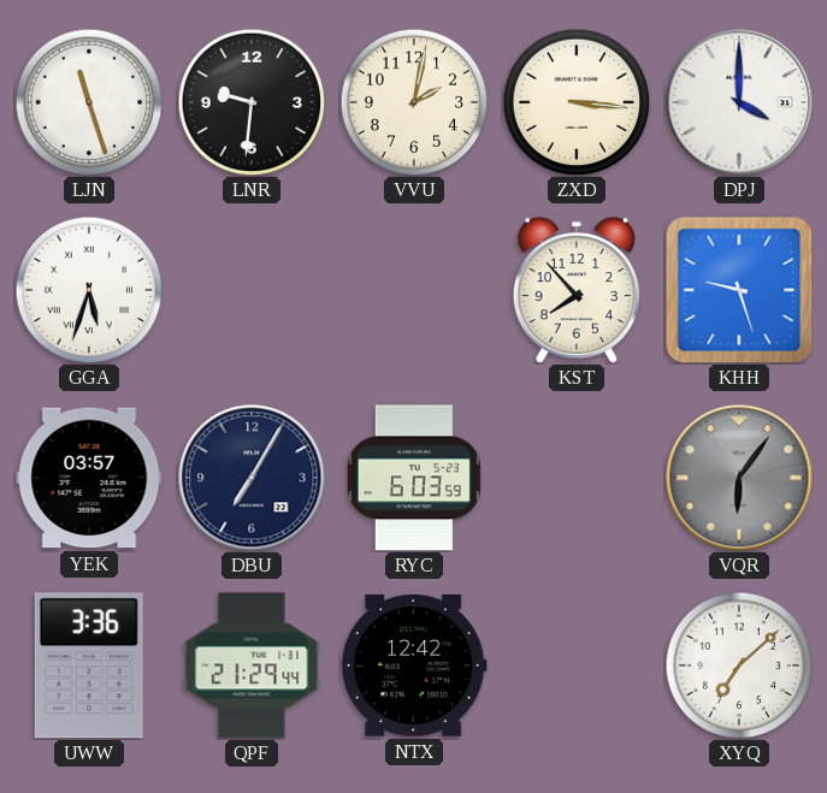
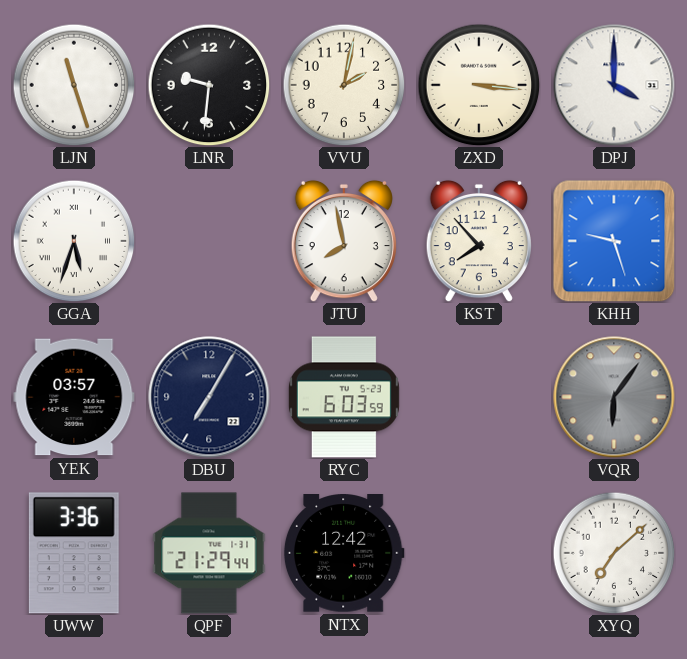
JTU: none -> 7:58
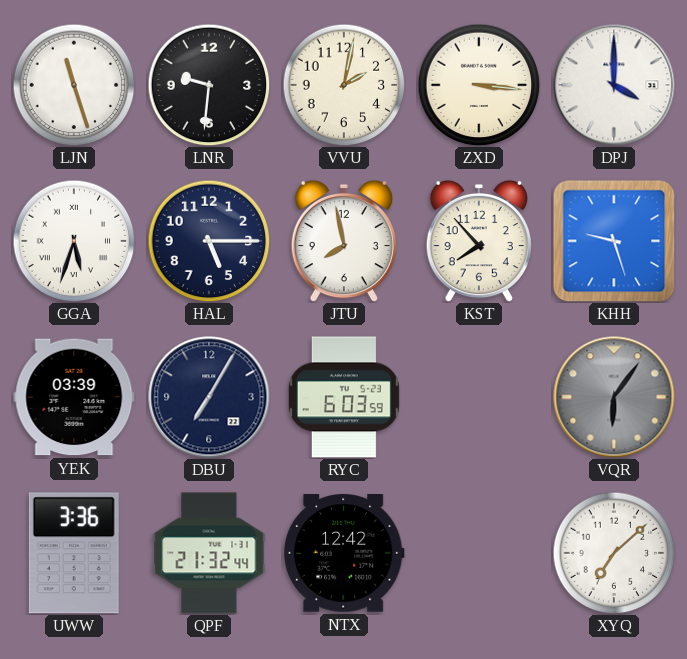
HAL: none -> 5:15
YEK: 03:57 -> 03:39
QPF: 21:29 -> 21:32
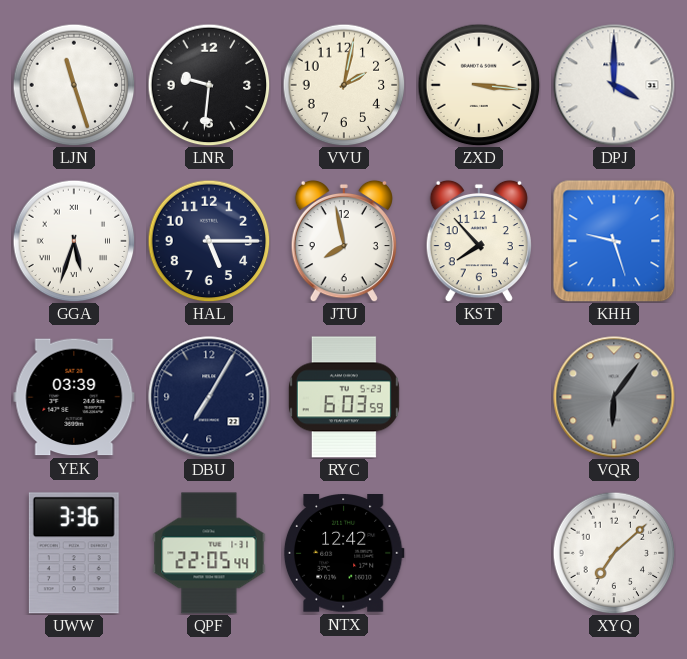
QPF: 21:32 -> 22:05
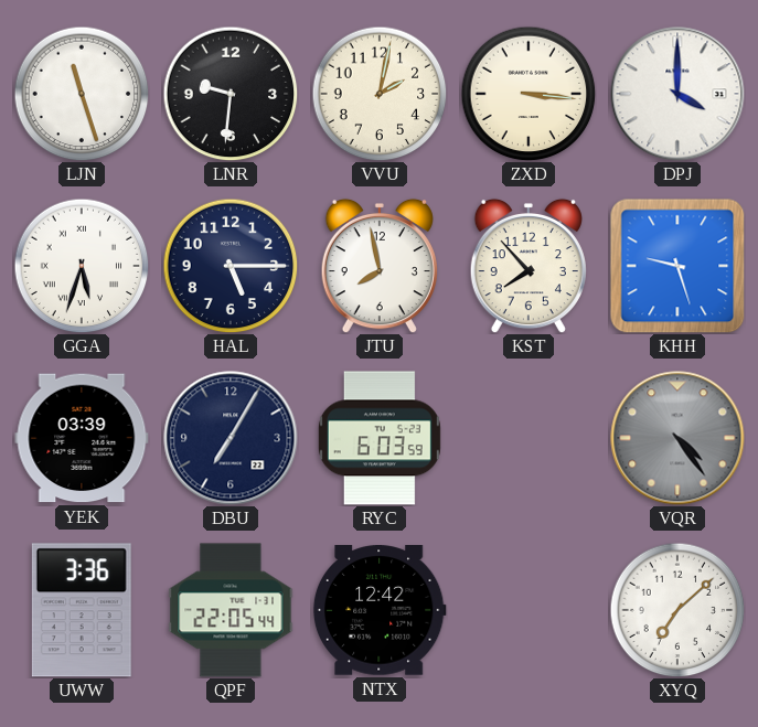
VQR: 6:06 -> 4:24
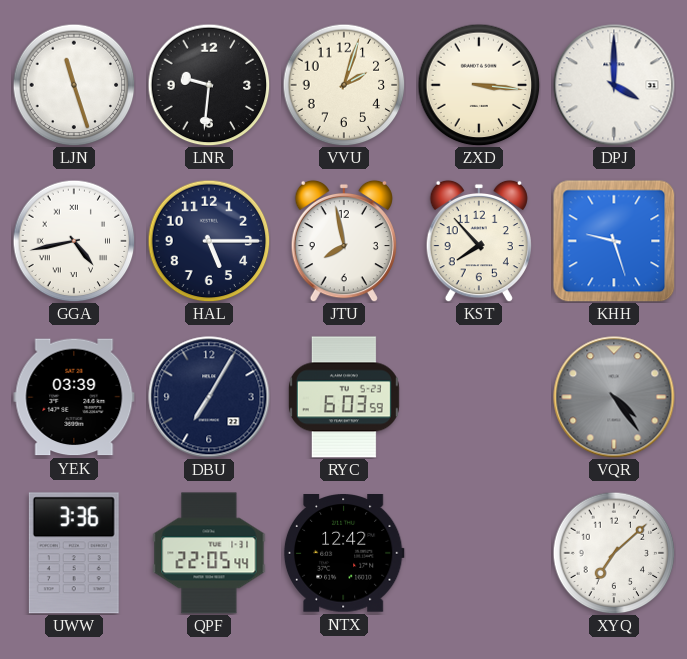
VVU: 2:02 -> 2:03
GGA: 5:33 -> 4:43
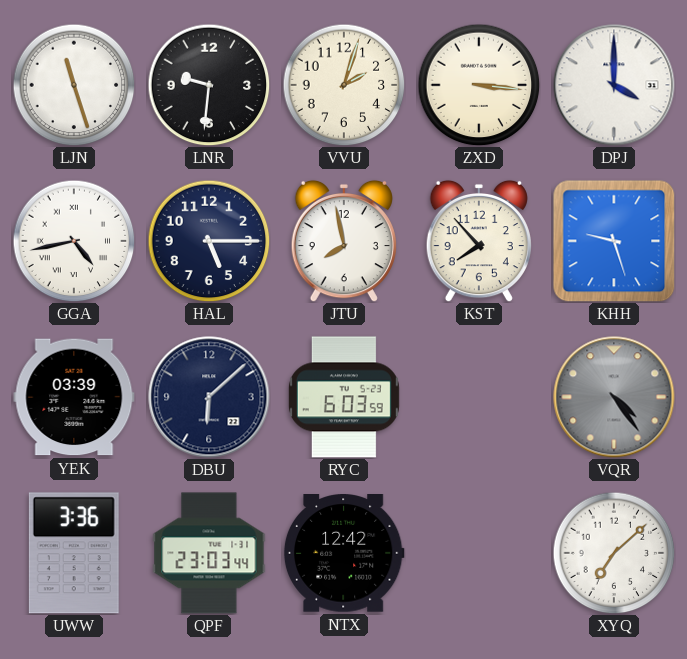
DBU: 7:05 -> 6:08
QPF: 22:05 -> 23:03
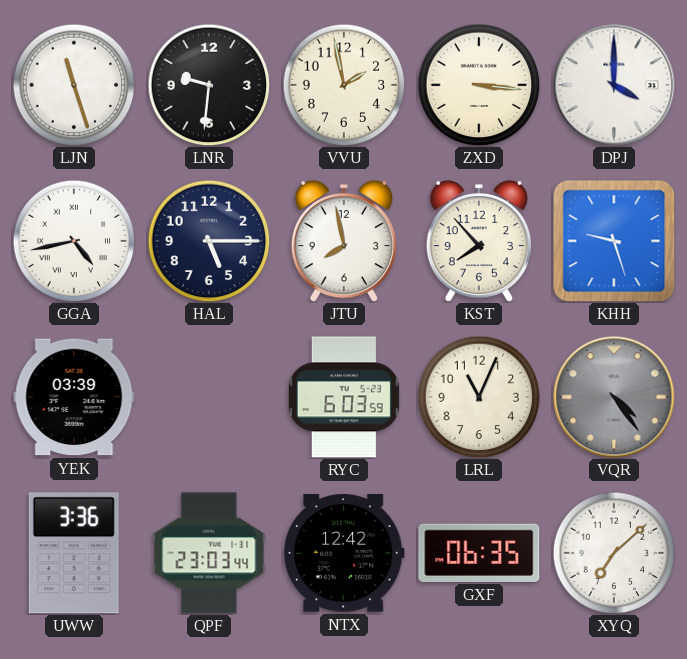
VVU: 2:03 -> 1:58
DBU: 6:08 -> none
LRL: none -> 11:04
GXF: none -> 06:35
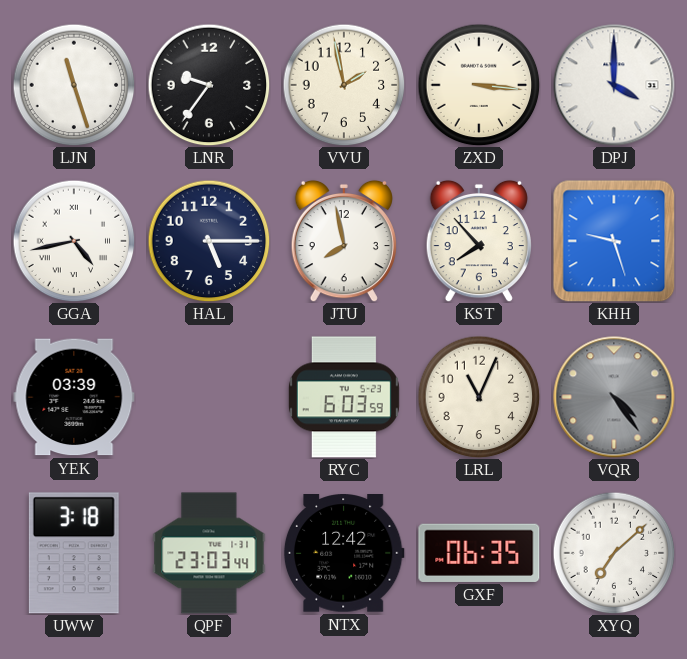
LNR: 9:31 -> 9:36
UWW: 3:36 -> 3:18
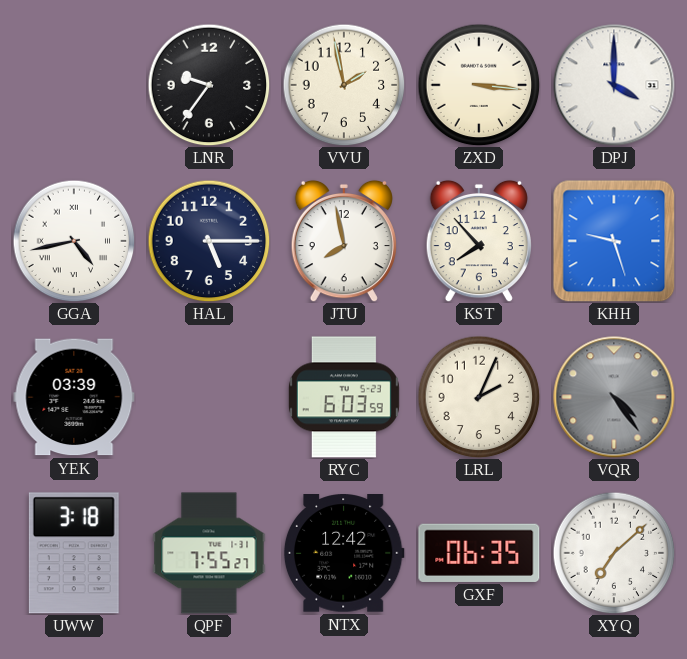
LJN: 11:27 -> none
LRL: 11:04 -> 2:04
QPF: 23:03 -> 7:55
